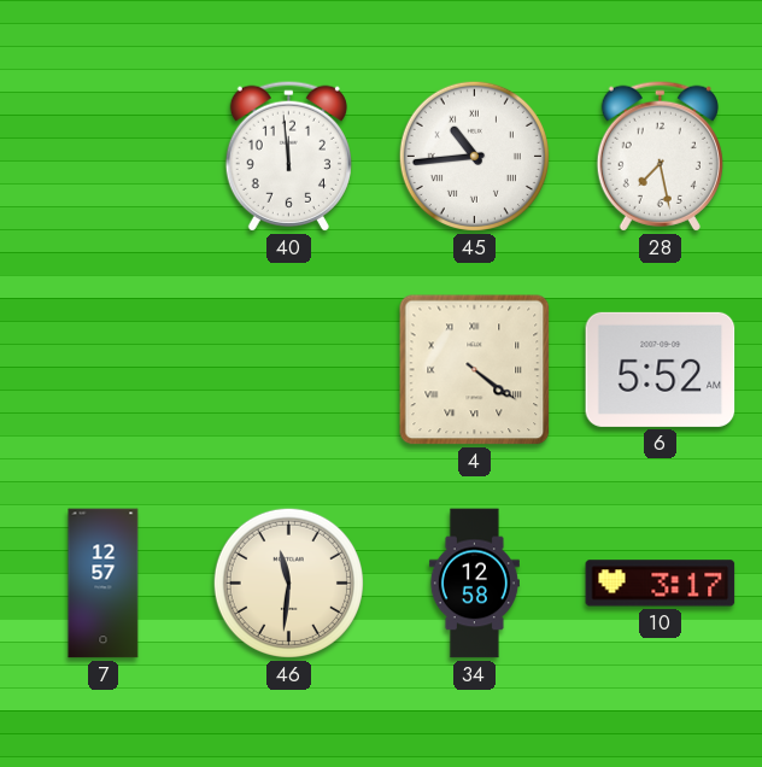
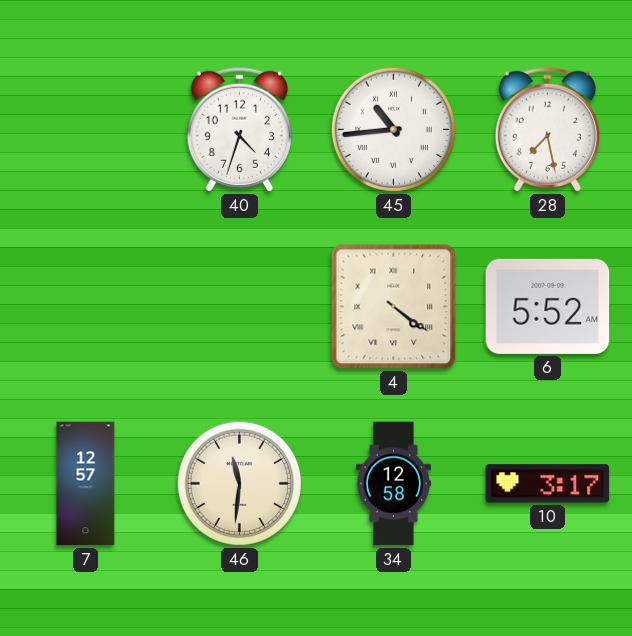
40: 11:59 -> 4:33
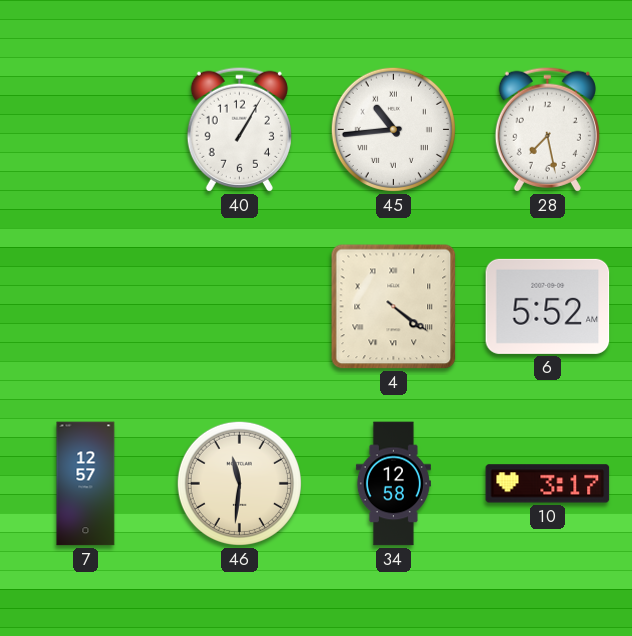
40: 4:33 -> 1:05
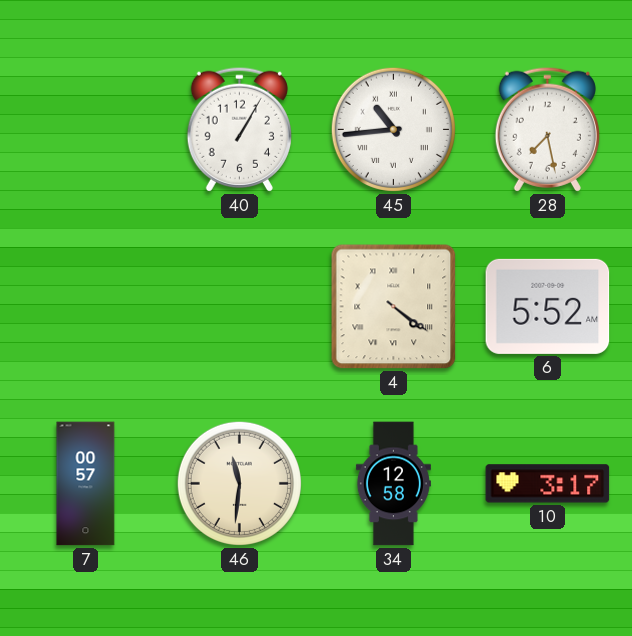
7: 12:57 -> 00:57
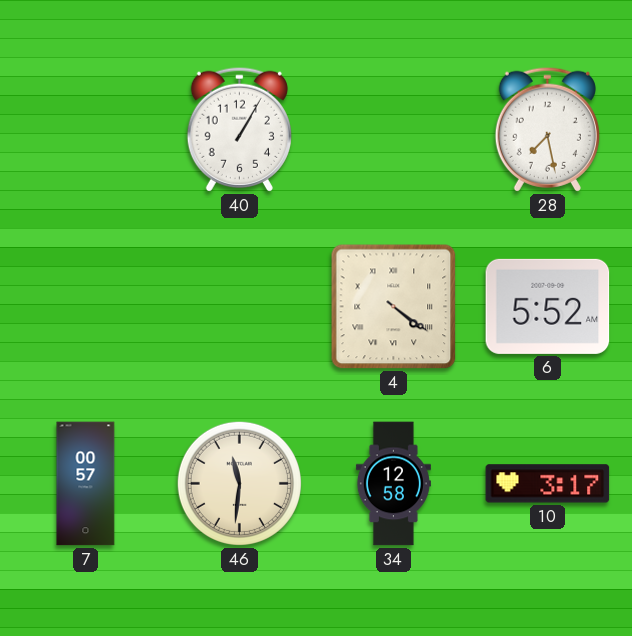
45: 10:44 -> none
